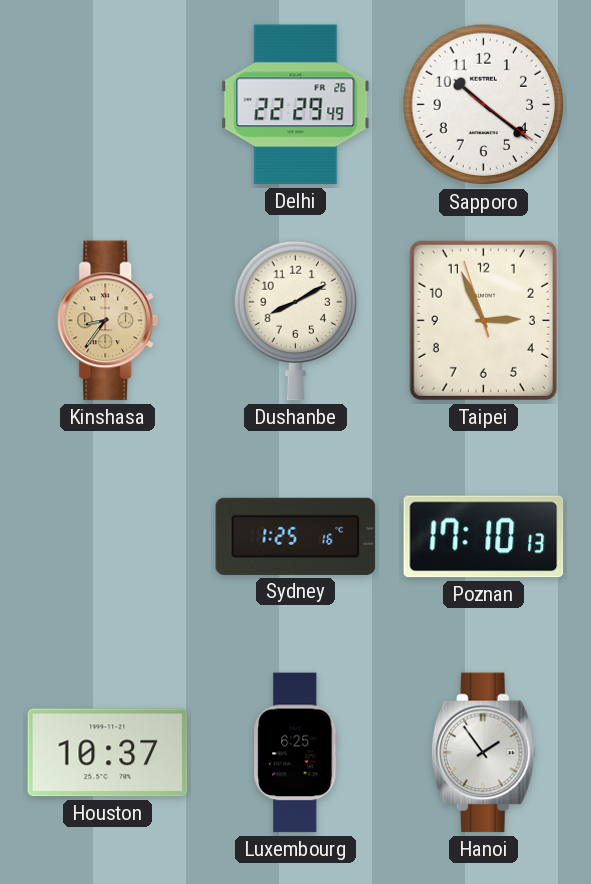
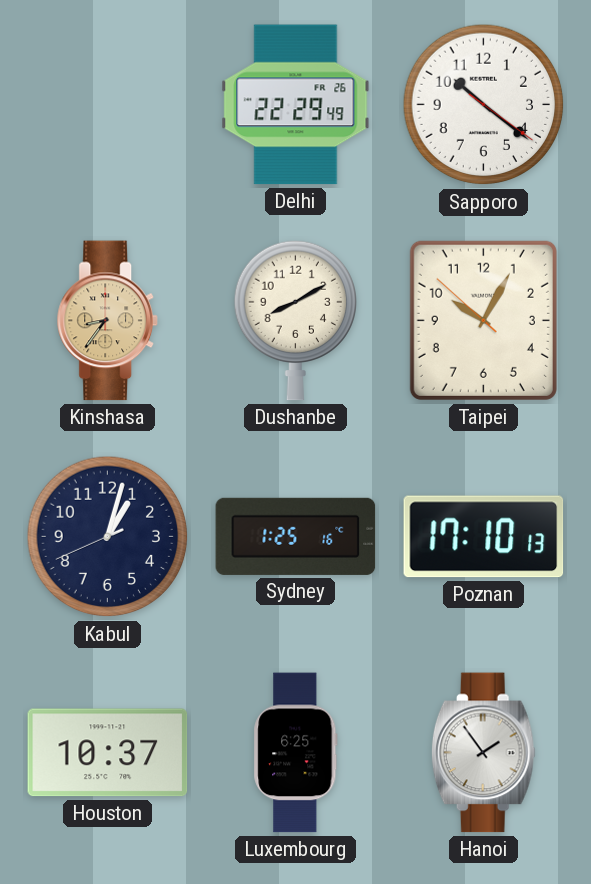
Taipei: 2:55 -> 10:04
Kabul: none -> 1:02
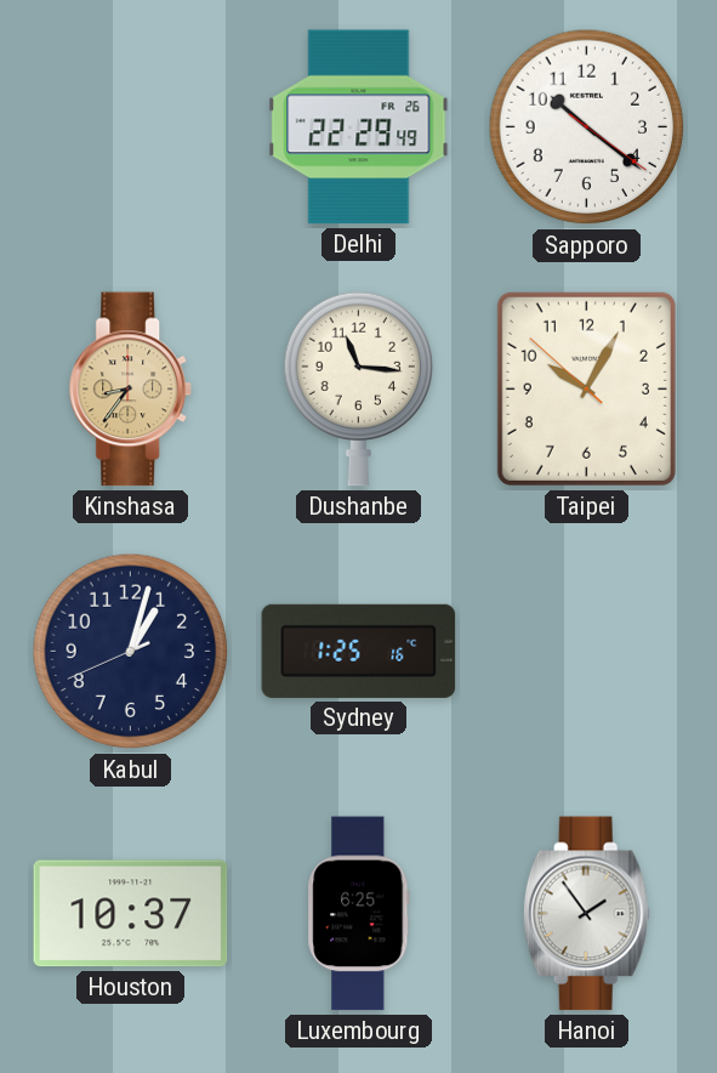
Dushanbe: 8:10 -> 11:16
Poznan: 17:10 -> none
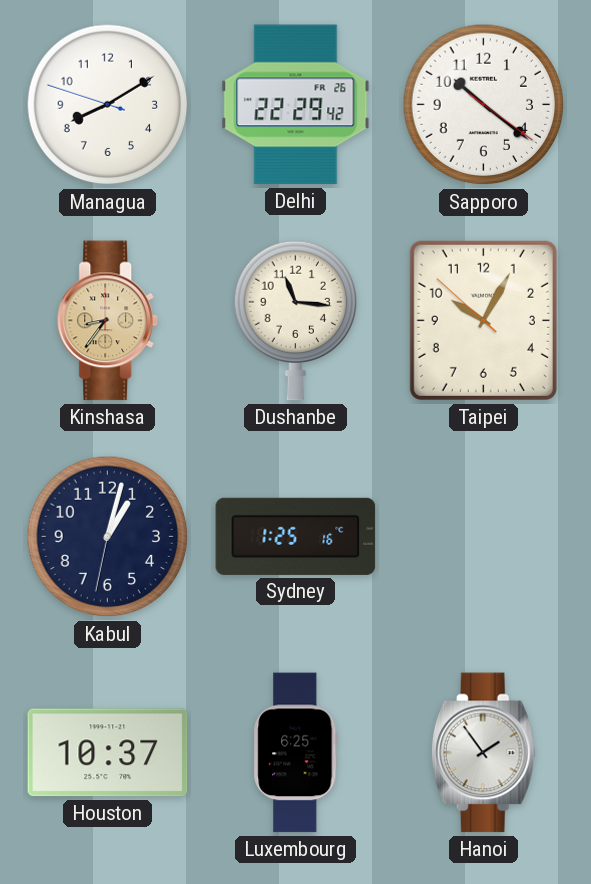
Managua: none -> 8:09
Delhi: 22:29:49 -> 22:29:42
Kabul: 1:02:41 -> 1:02:32
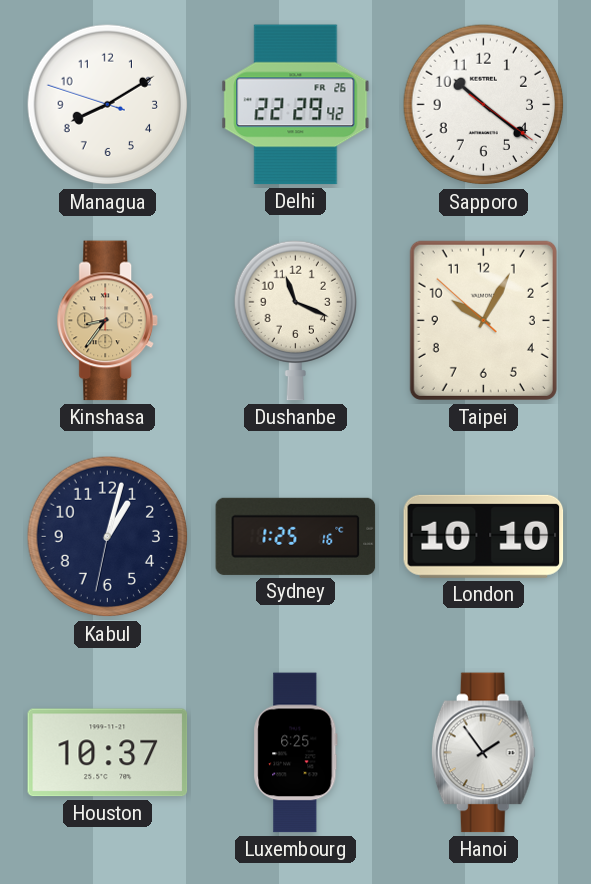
Dushanbe: 11:16 -> 11:19
London: none -> 10:10
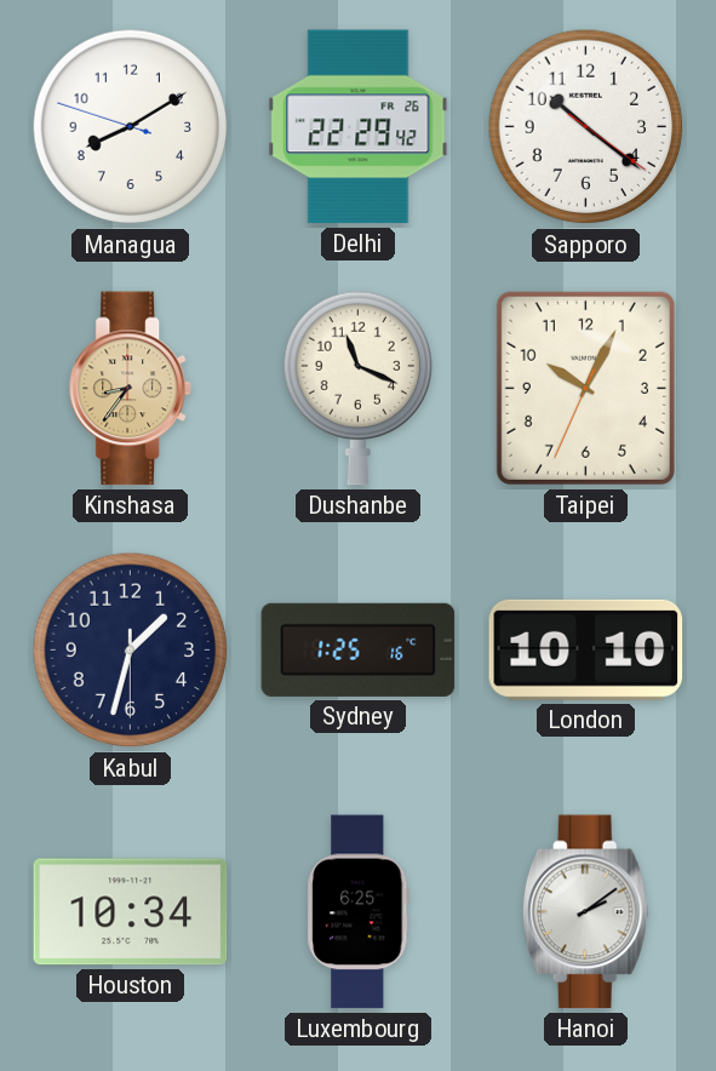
Taipei: 10:04:52 -> 10:04:34
Kabul: 1:02 -> 1:32
Houston: 10:37 -> 10:34
Hanoi: 1:54 -> 2:09
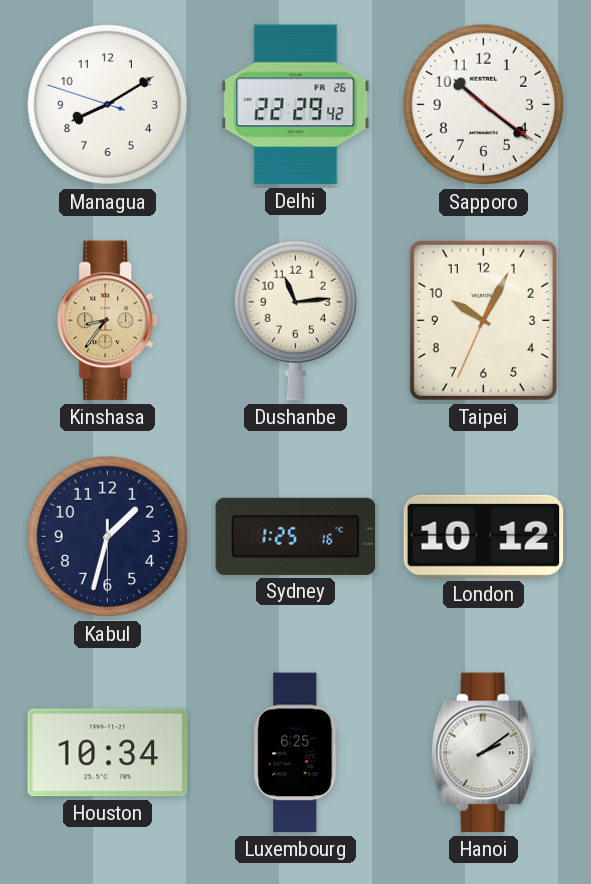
Dushanbe: 11:19 -> 11:14
London: 10:10 -> 10:12
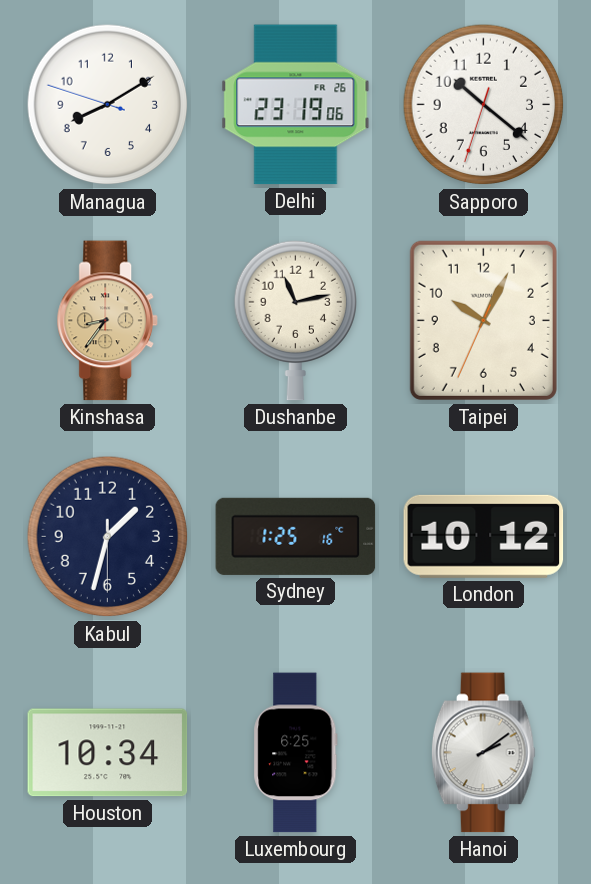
Delhi: 22:29 -> 23:19
Sapporo: 10:21:21 -> 10:21:33
Dushanbe: 11:14 -> 11:13
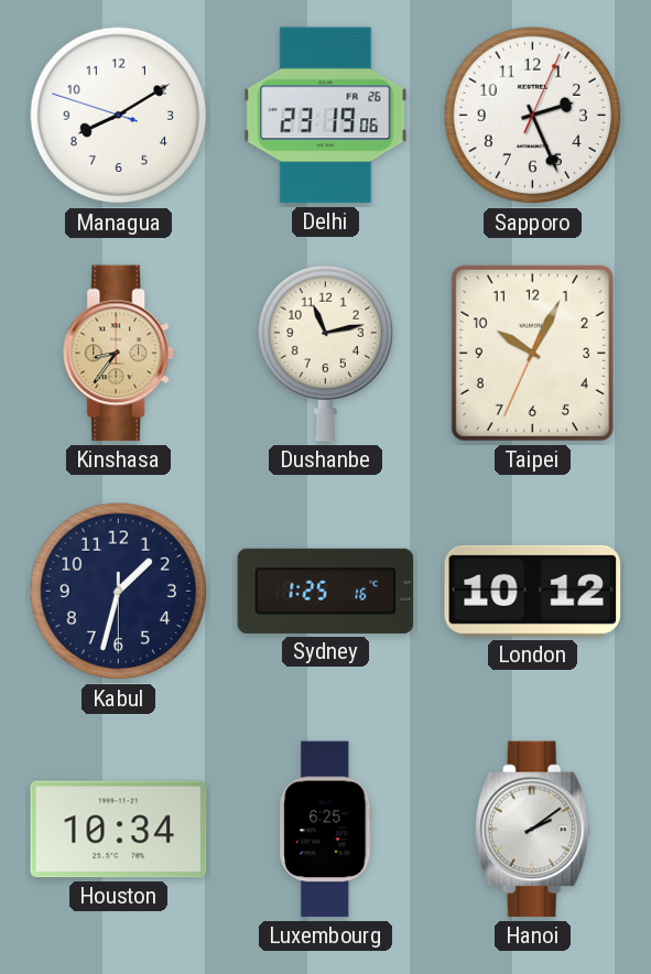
Sapporo: 10:21 -> 2:26
